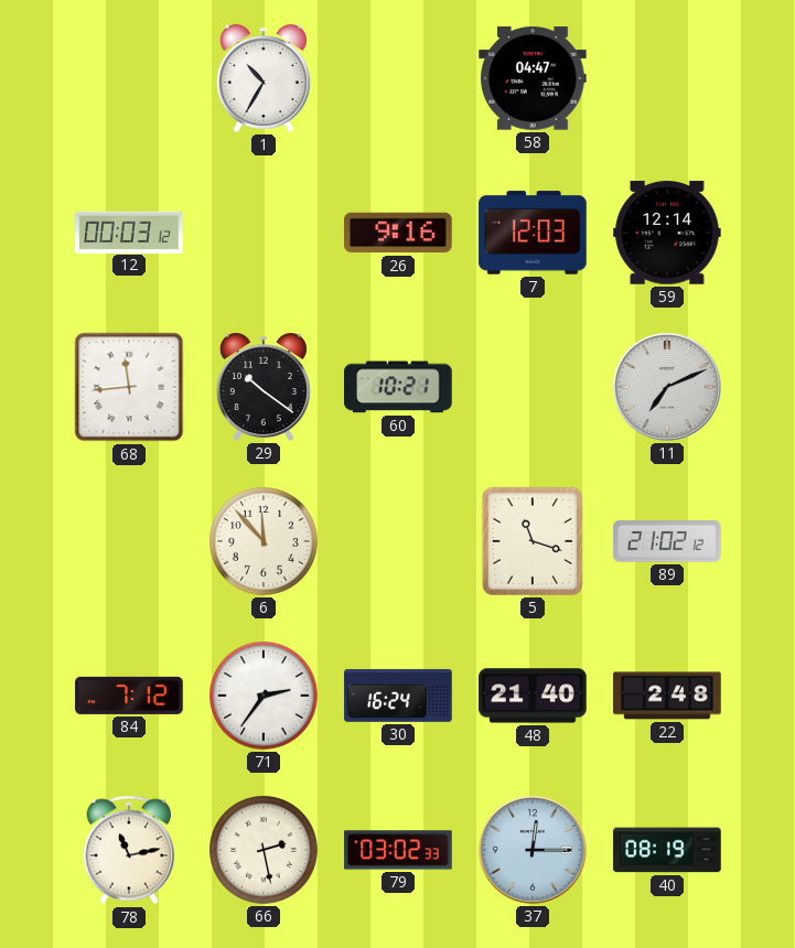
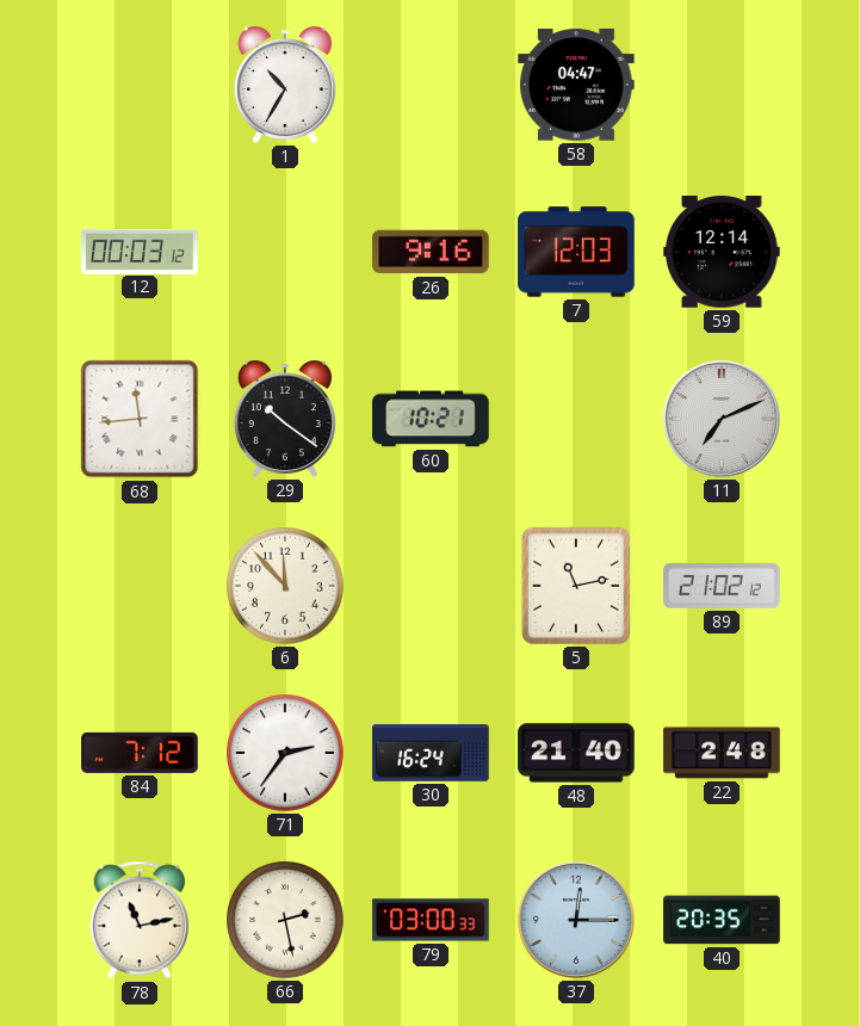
5: 11:18 -> 11:13
79: 03:02 -> 03:00
40: 08:19 -> 20:35
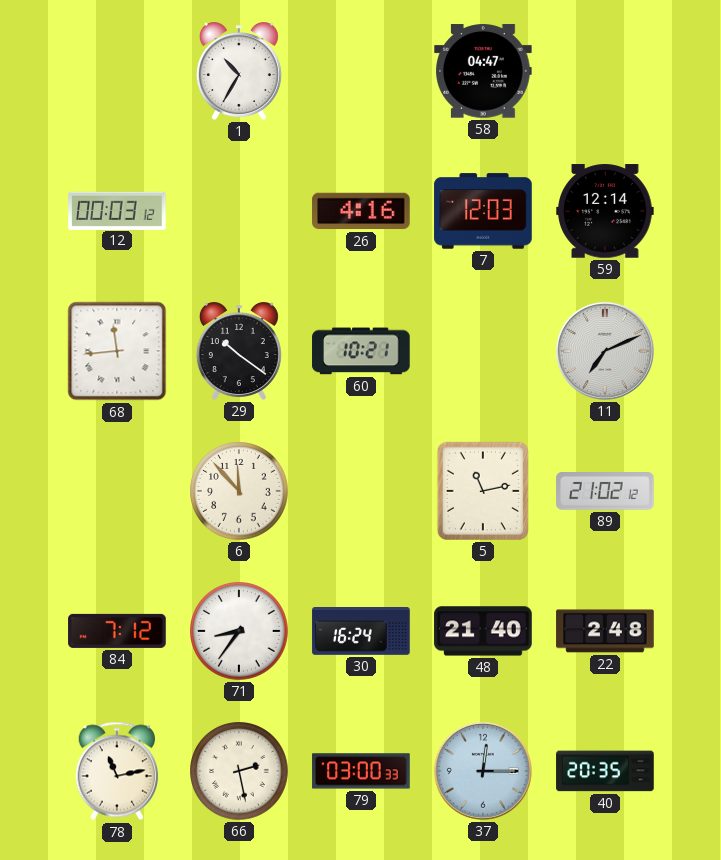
26: 9:16 -> 4:16
71: 2:36 -> 8:36
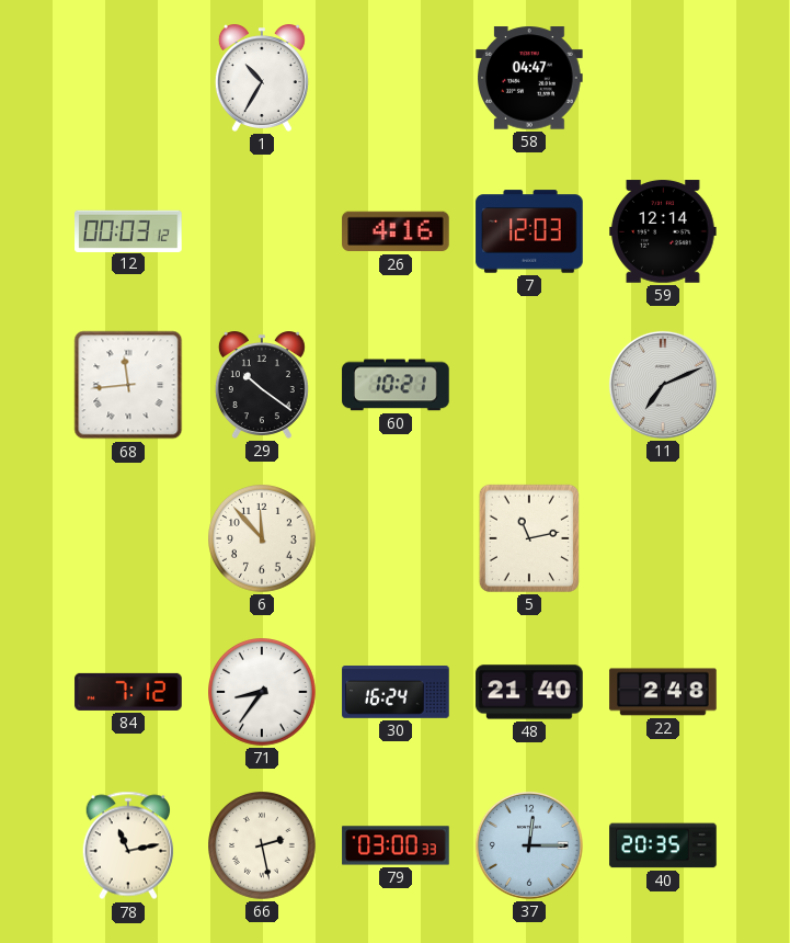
89: 21:02 -> none
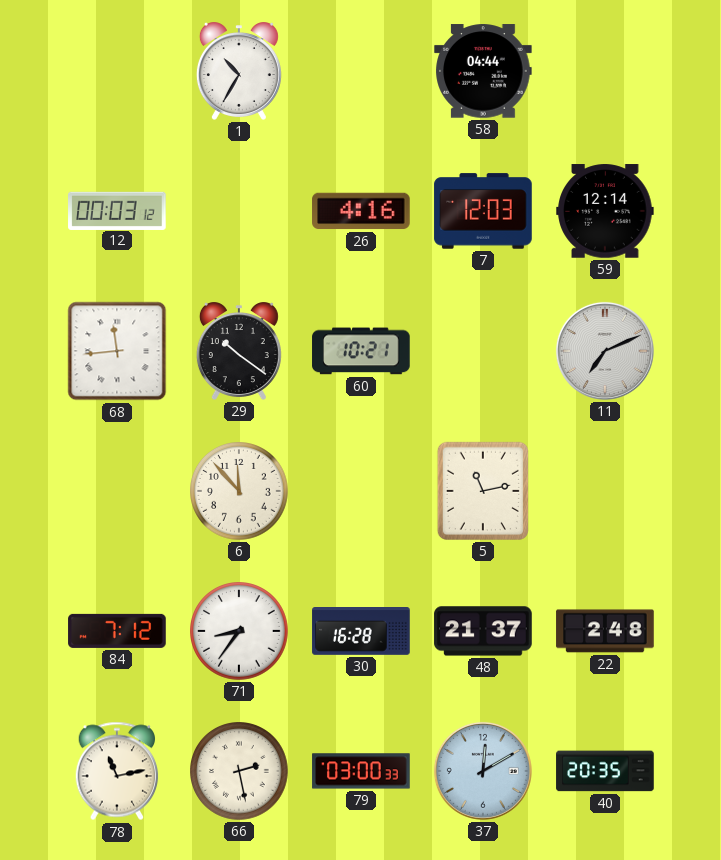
58: 04:47 -> 04:44
30: 16:24 -> 16:28
48: 21:40 -> 21:37
37: 12:15 -> 12:10
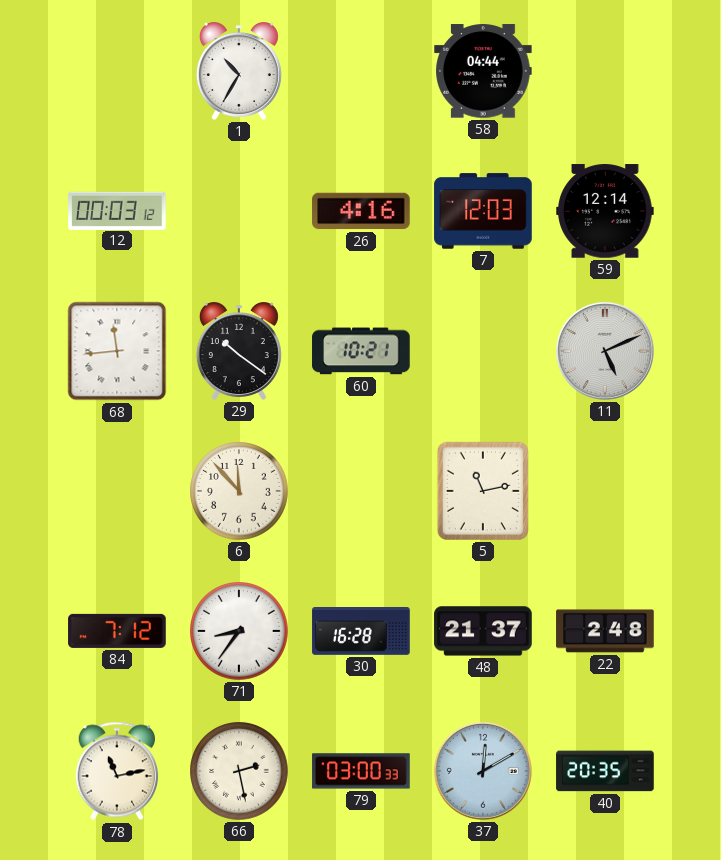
11: 7:11 -> 5:11
